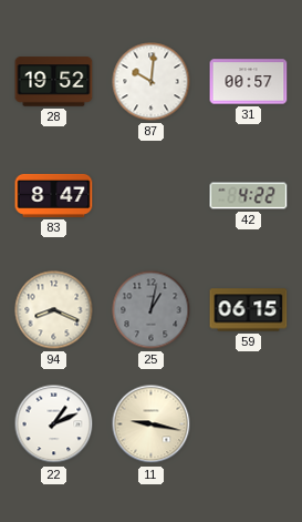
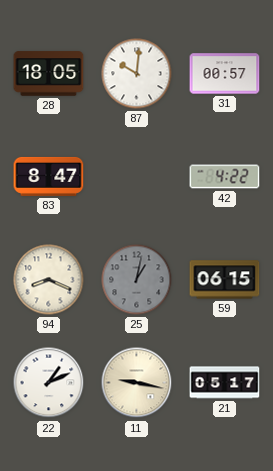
28: 19:52 -> 18:05
21: none -> 05:17
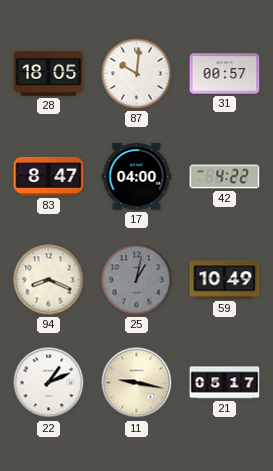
17: none -> 04:00
59: 06:15 -> 10:49
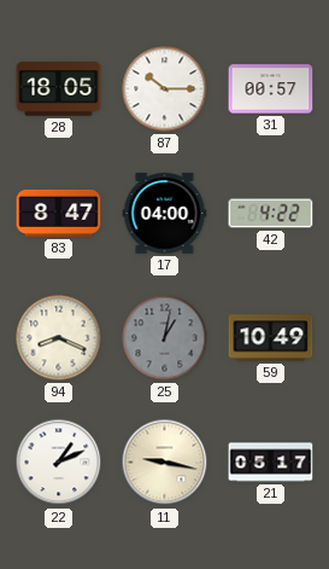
87: 10:01 -> 10:15
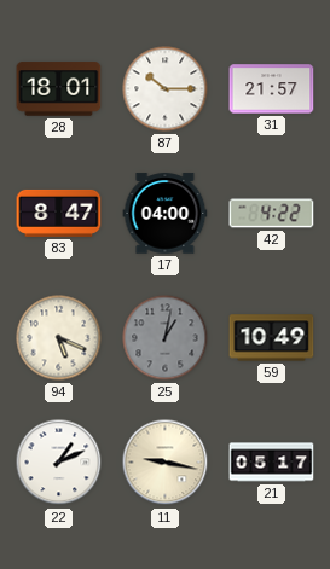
28: 18:05 -> 18:01
31: 00:57 -> 21:57
94: 8:19 -> 5:19
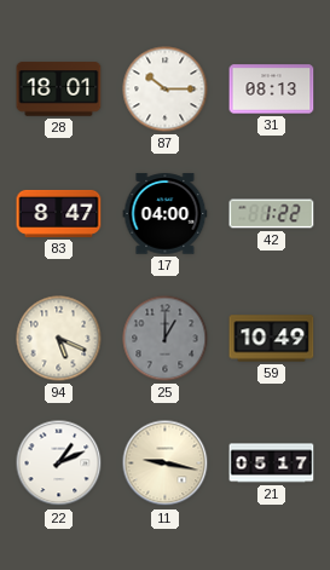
31: 21:57 -> 08:13
42: 4:22 -> 1:22
25: 1:02 -> 1:00
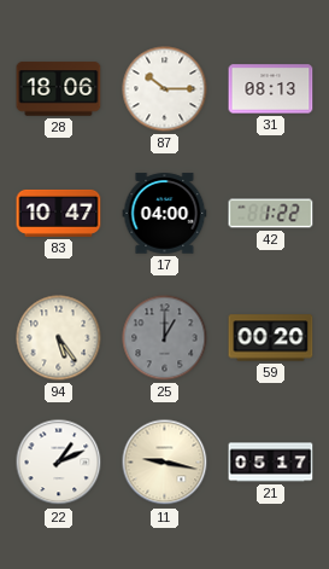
28: 18:01 -> 18:06
83: 8:47 -> 10:47
94: 5:19 -> 5:24
59: 10:49 -> 00:20
